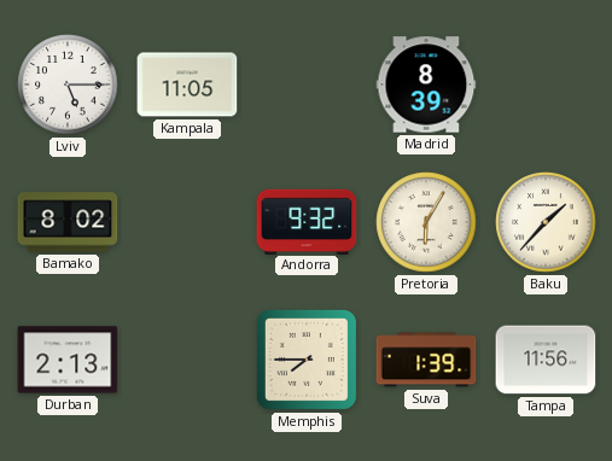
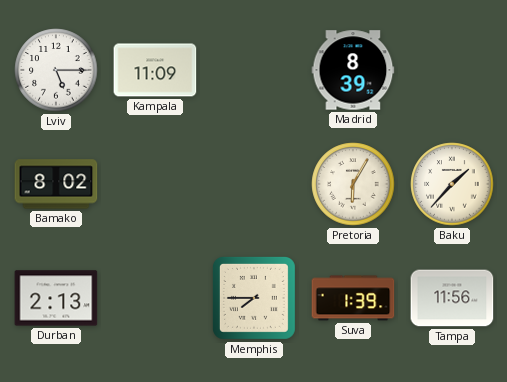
Kampala: 11:05 -> 11:09
Andorra: 9:32 -> none
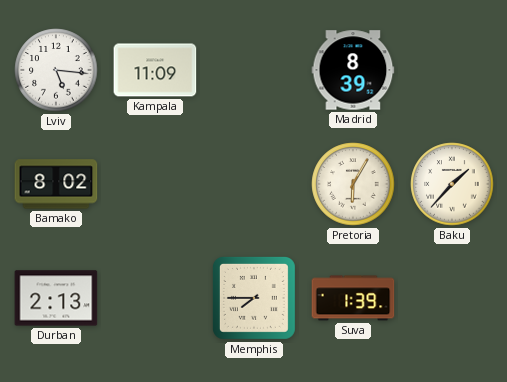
Lviv: 5:15 -> 5:16
Tampa: 11:56 -> none
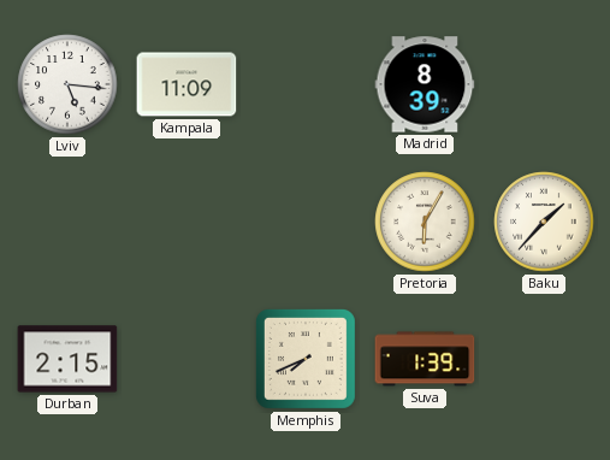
Bamako: 8:02 -> none
Durban: 2:13 -> 2:15
Memphis: 7:45 -> 7:41
